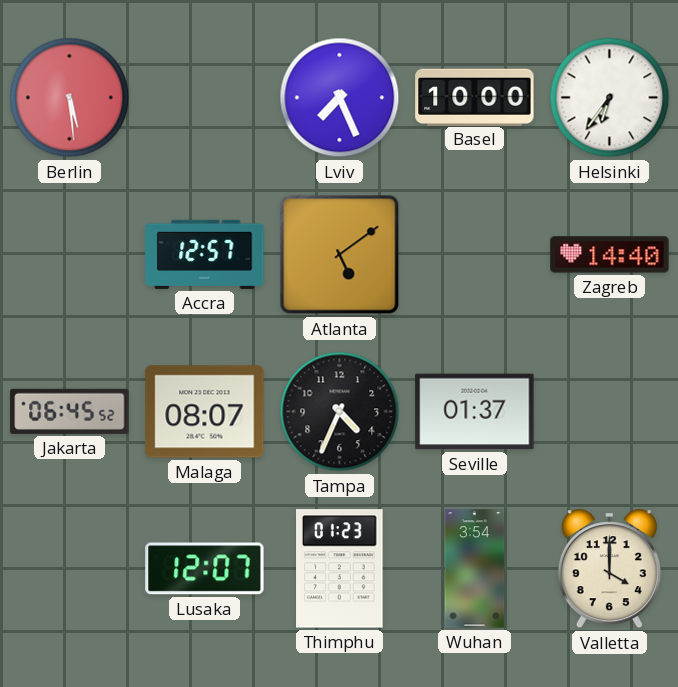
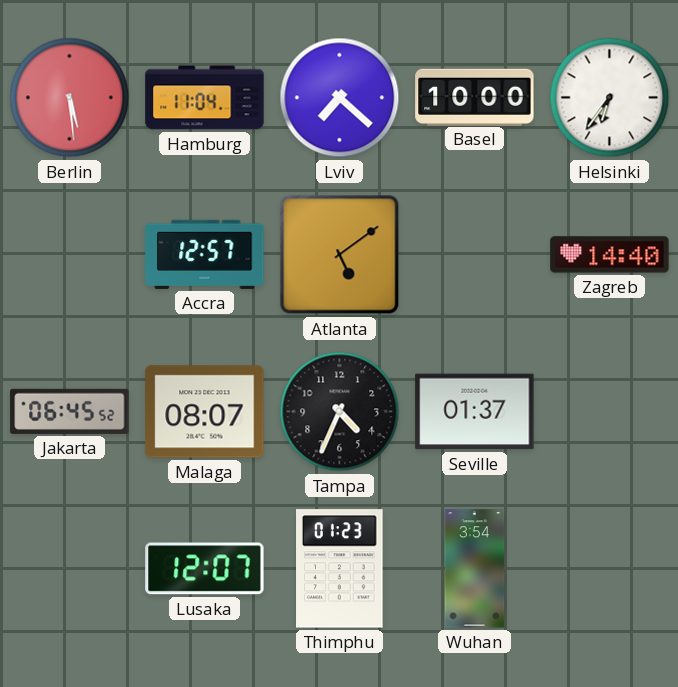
Hamburg: none -> 11:04
Lviv: 7:26 -> 7:22
Valletta: 4:00 -> none
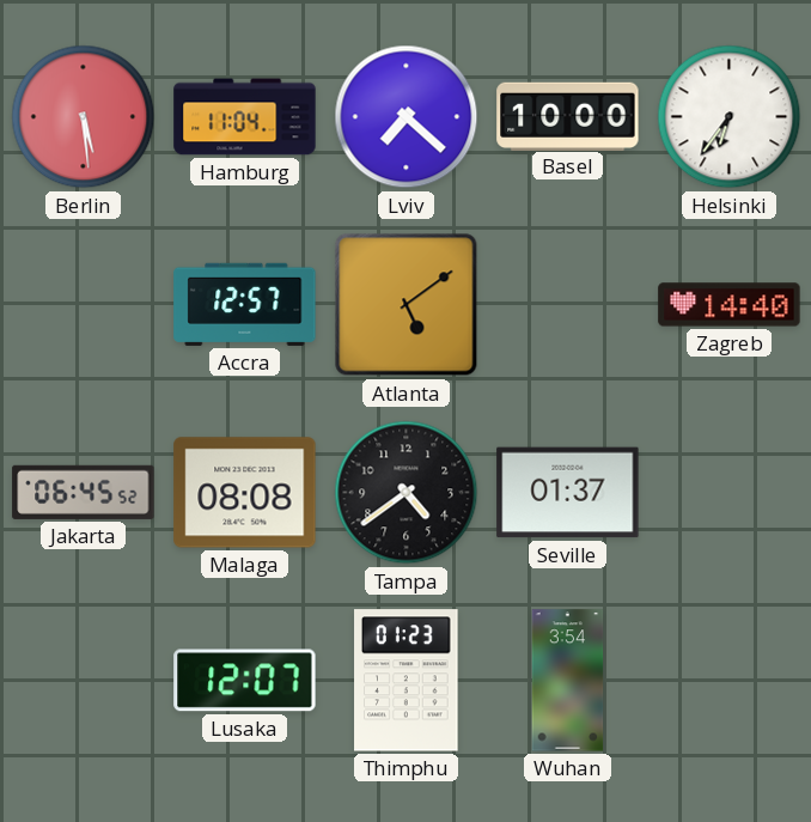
Malaga: 08:07 -> 08:08
Tampa: 4:34 -> 4:39
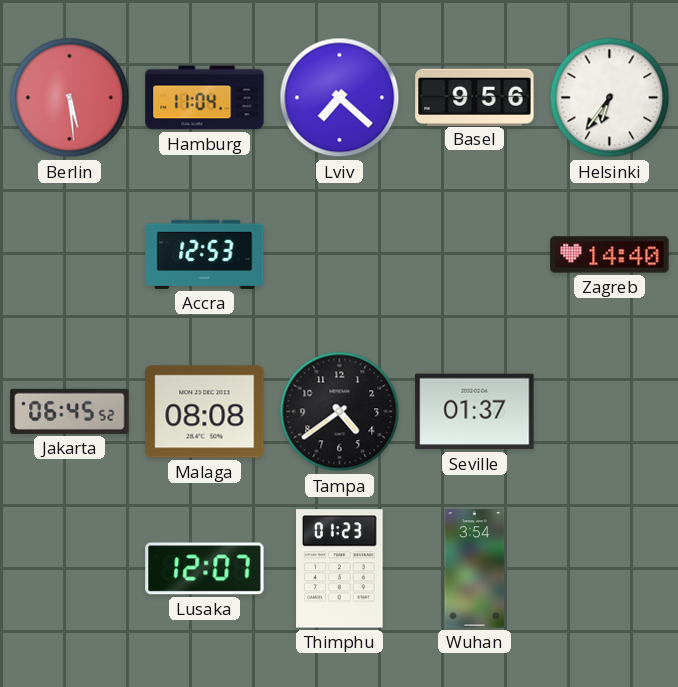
Basel: 10:00 -> 9:56
Accra: 12:57 -> 12:53
Atlanta: 5:09 -> none
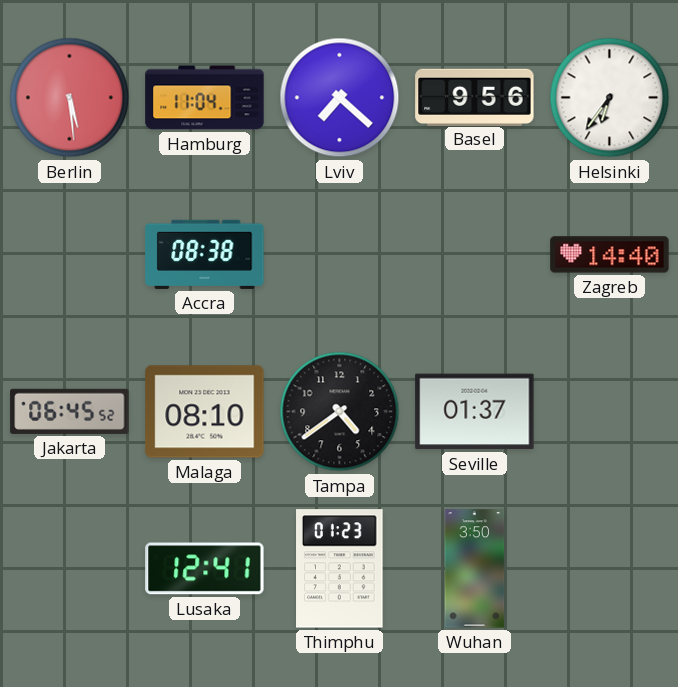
Accra: 12:53 -> 08:38
Malaga: 08:08 -> 08:10
Lusaka: 12:07 -> 12:41
Wuhan: 3:54 -> 3:50
